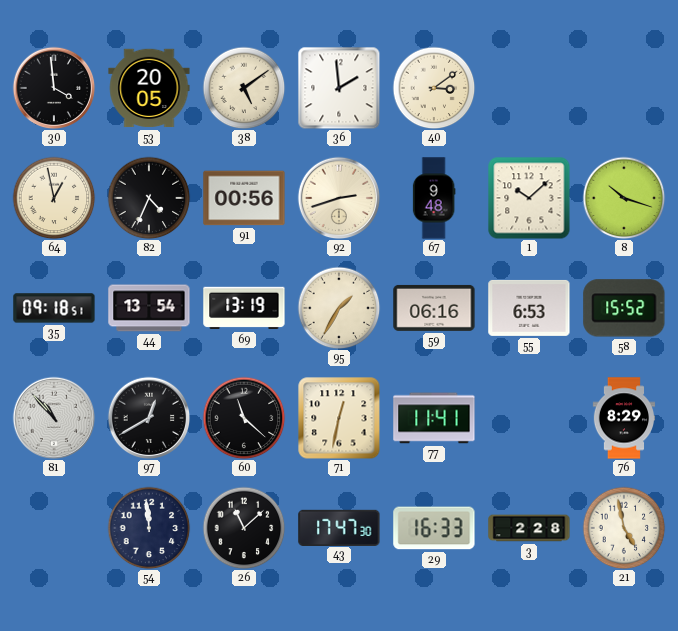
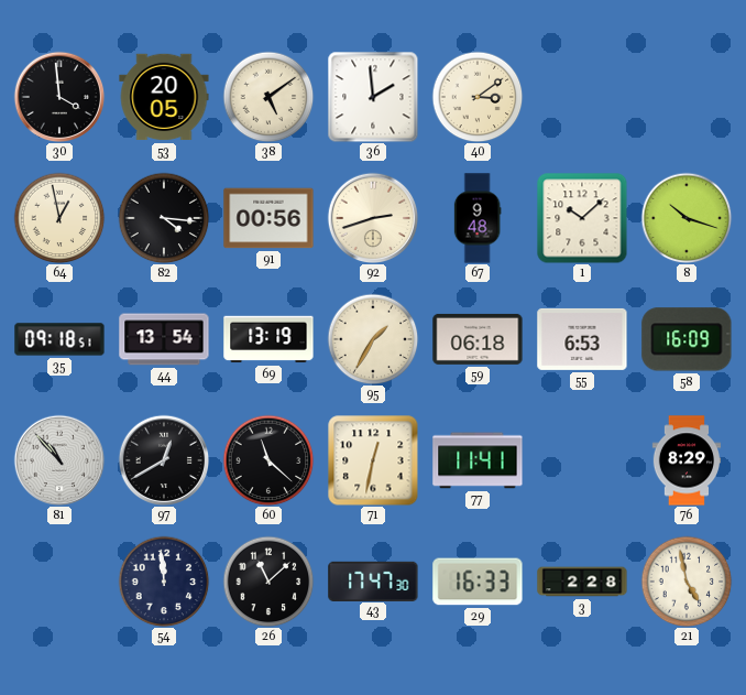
82: 4:34 -> 4:16
59: 06:16 -> 06:18
58: 15:52 -> 16:09
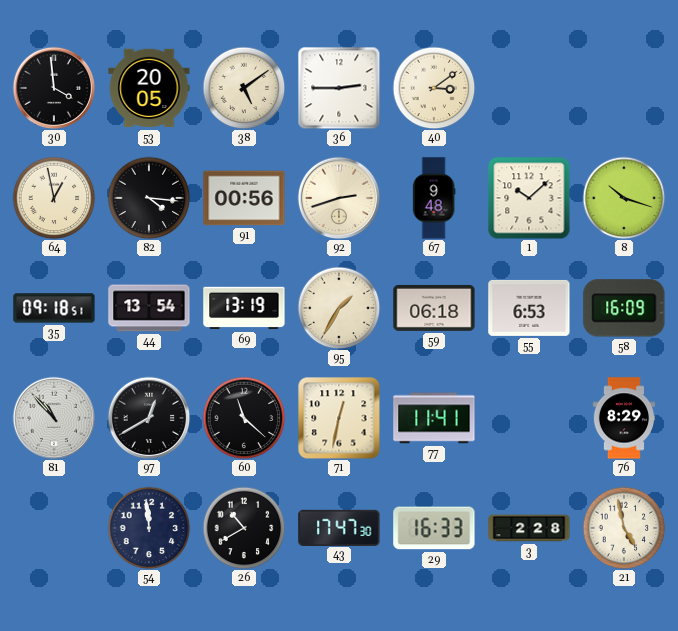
36: 1:59 -> 2:45
26: 11:08 -> 10:40
